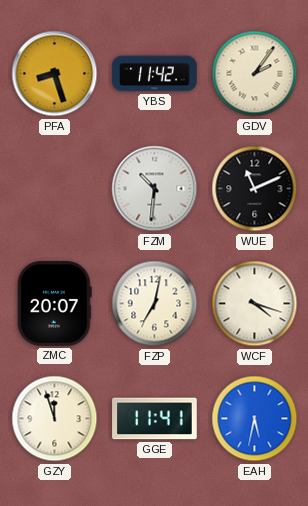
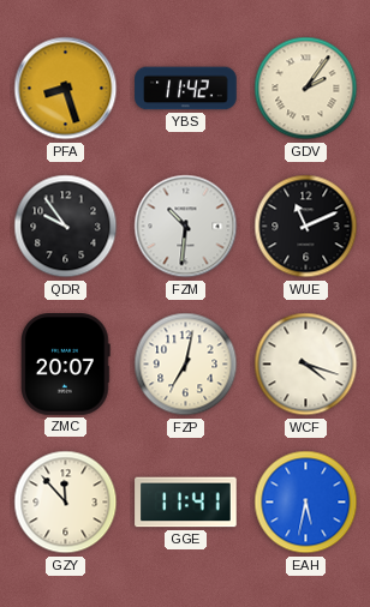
QDR: none -> 9:54
GZY: 11:57 -> 11:53
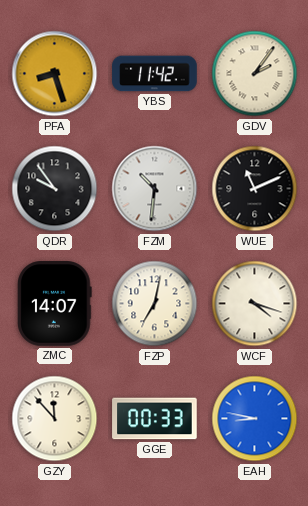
ZMC: 20:07 -> 14:07
GGE: 11:41 -> 00:33
EAH: 5:32 -> 8:47
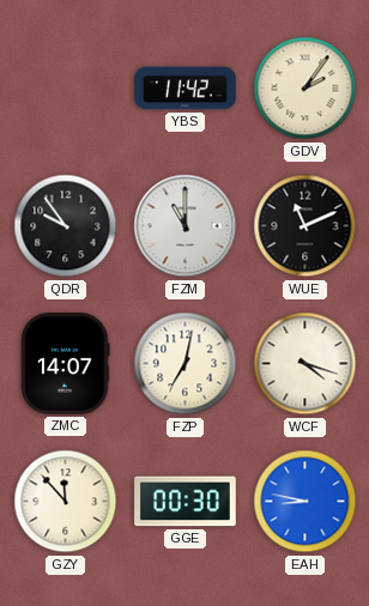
PFA: 8:27 -> none
FZM: 10:31 -> 11:00
GGE: 00:33 -> 00:30
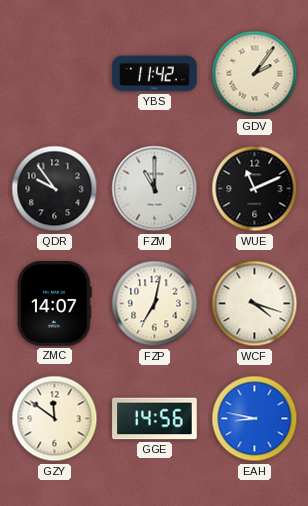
GZY: 11:53 -> 11:51
GGE: 00:30 -> 14:56
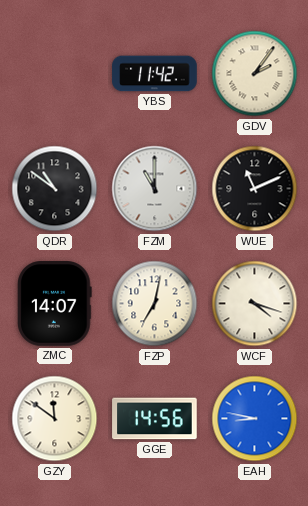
QDR: 9:54 -> 10:51
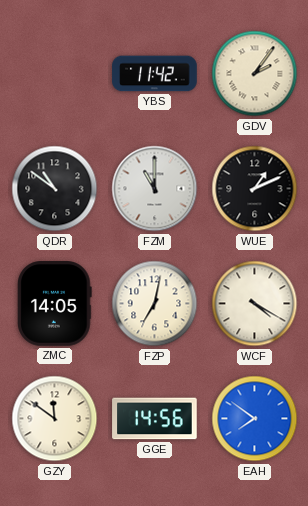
WUE: 11:11 -> 1:11
ZMC: 14:07 -> 14:05
WCF: 4:18 -> 4:20
EAH: 8:47 -> 7:51
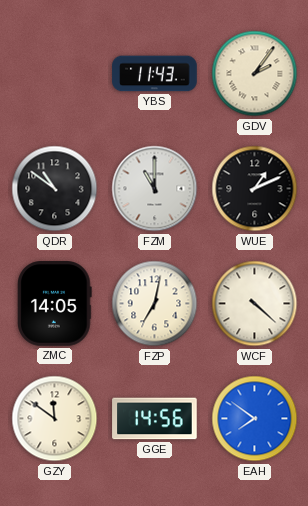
YBS: 11:42 -> 11:43
WCF: 4:20 -> 4:22
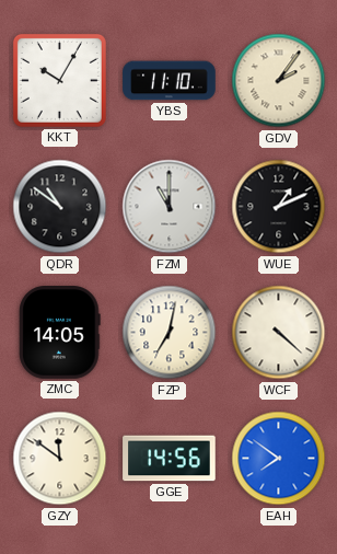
KKT: none -> 10:05
YBS: 11:43 -> 11:10
